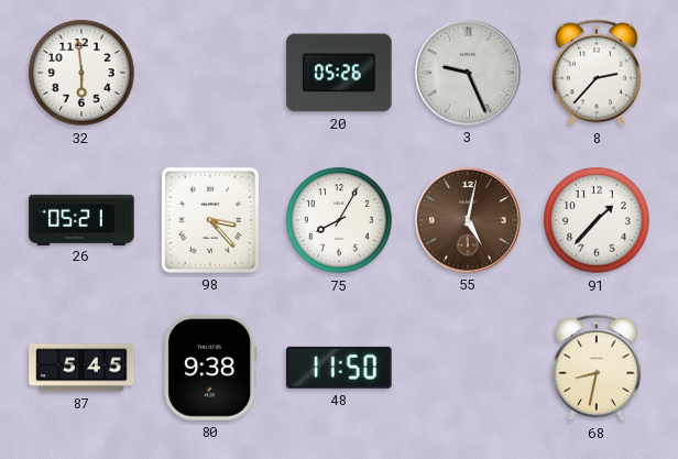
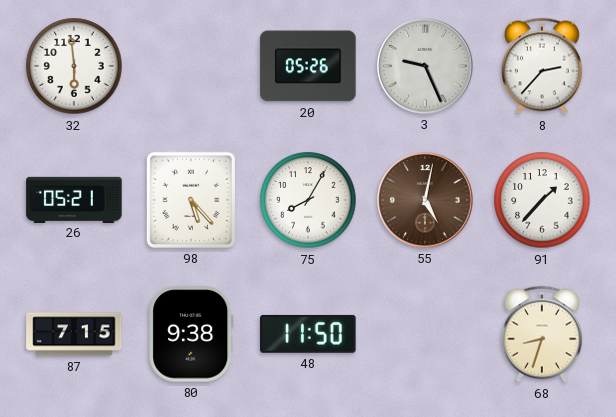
98: 3:23 -> 5:23
87: 5:45 -> 7:15
68: 8:32 -> 8:33
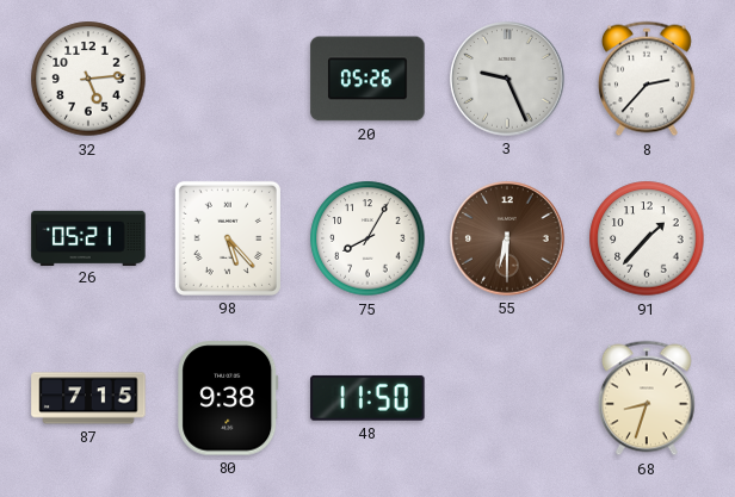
32: 5:59 -> 5:14
55: 5:02 -> 6:30
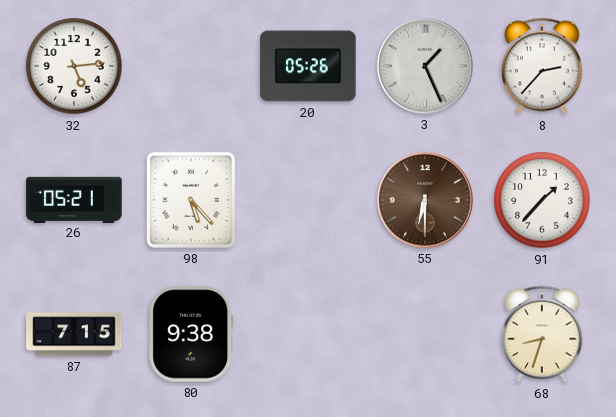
3: 9:26 -> 1:26
75: 8:05 -> none
48: 11:50 -> none
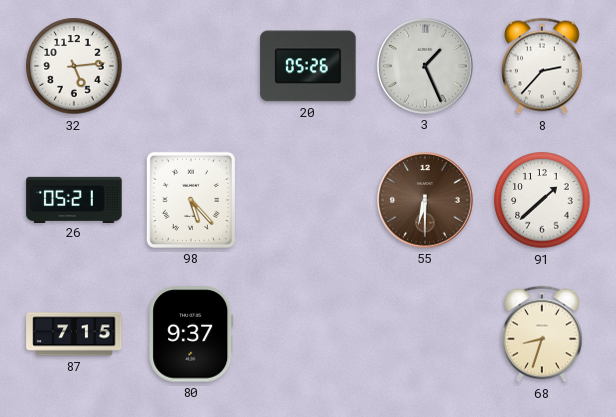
91: 1:37 -> 1:38
80: 9:38 -> 9:37
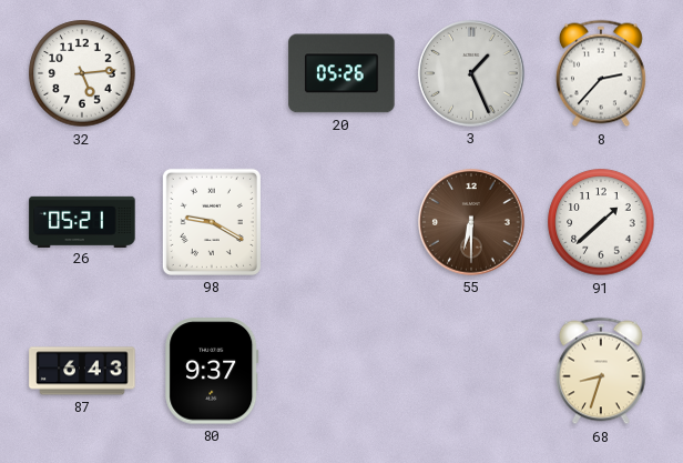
98: 5:23 -> 9:20
87: 7:15 -> 6:43
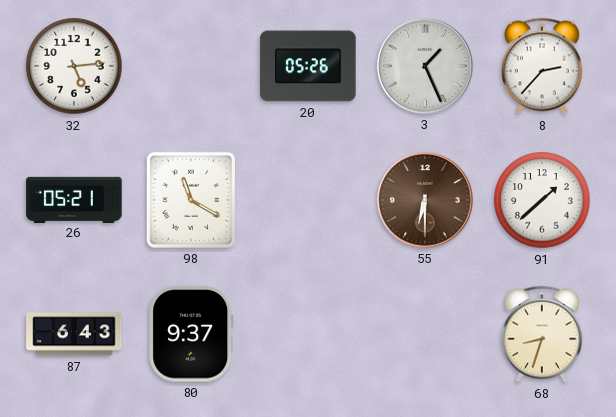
98: 9:20 -> 11:20
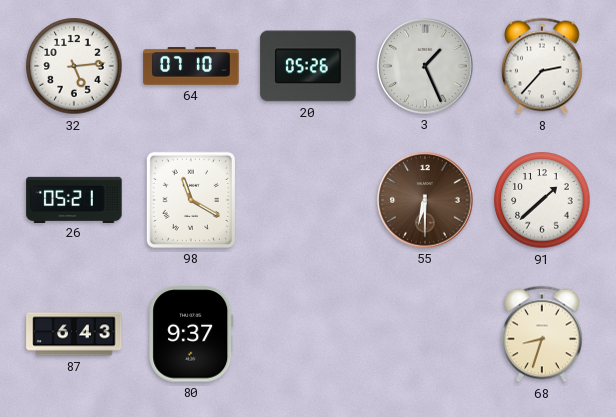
64: none -> 07:10
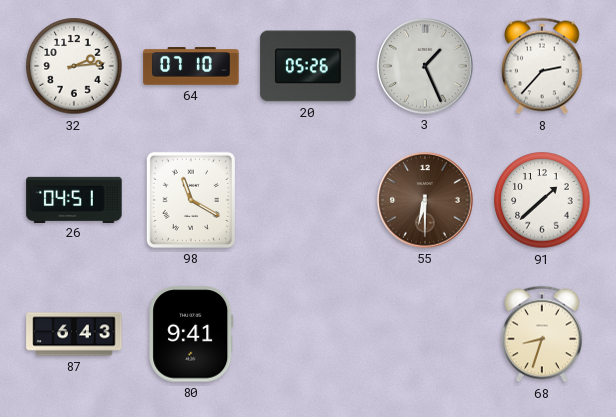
32: 5:14 -> 2:14
26: 05:21 -> 04:51
80: 9:37 -> 9:41
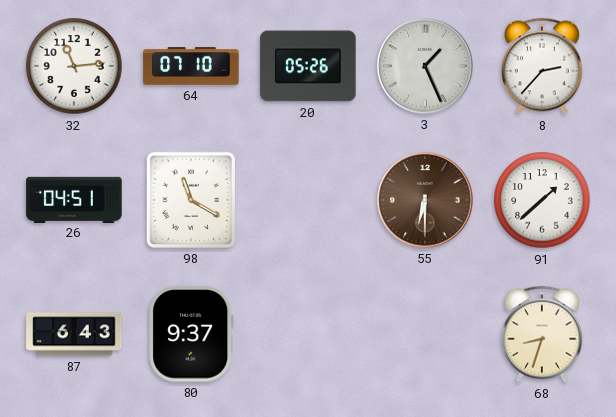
32: 2:14 -> 11:14
80: 9:41 -> 9:37
